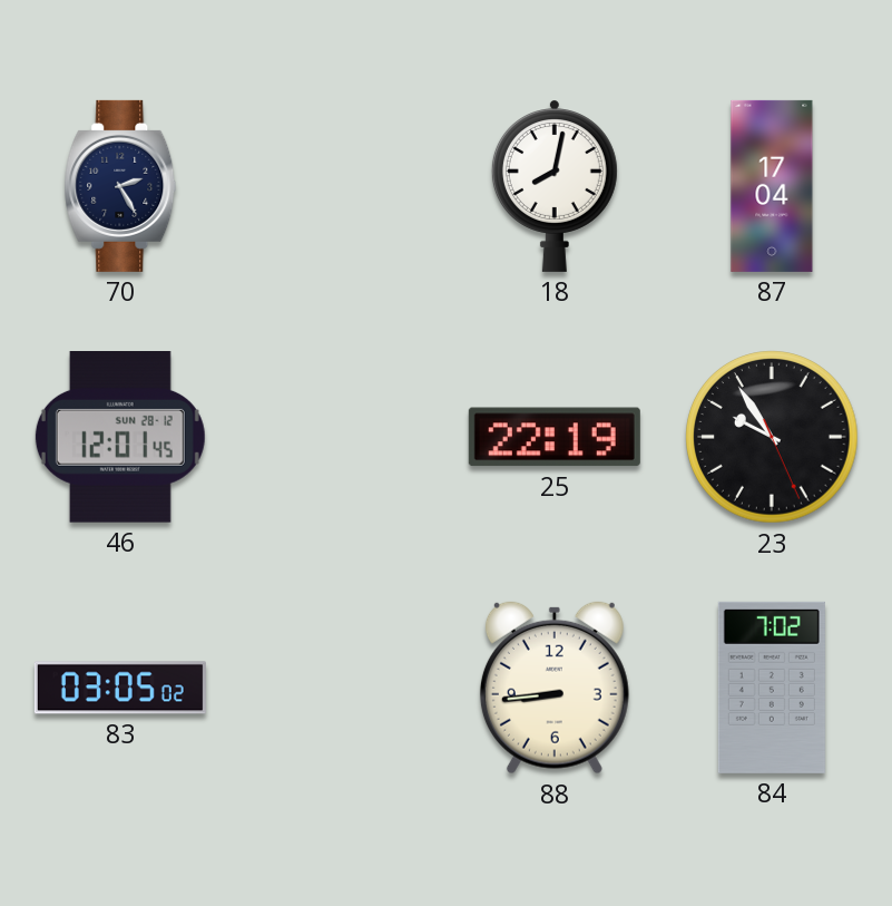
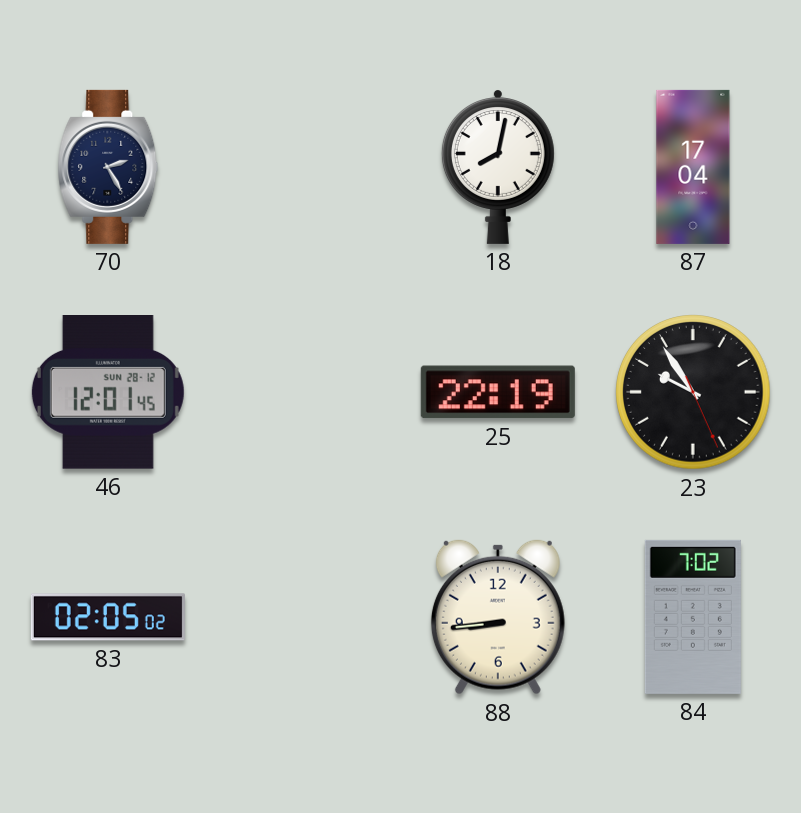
83: 03:05 -> 02:05
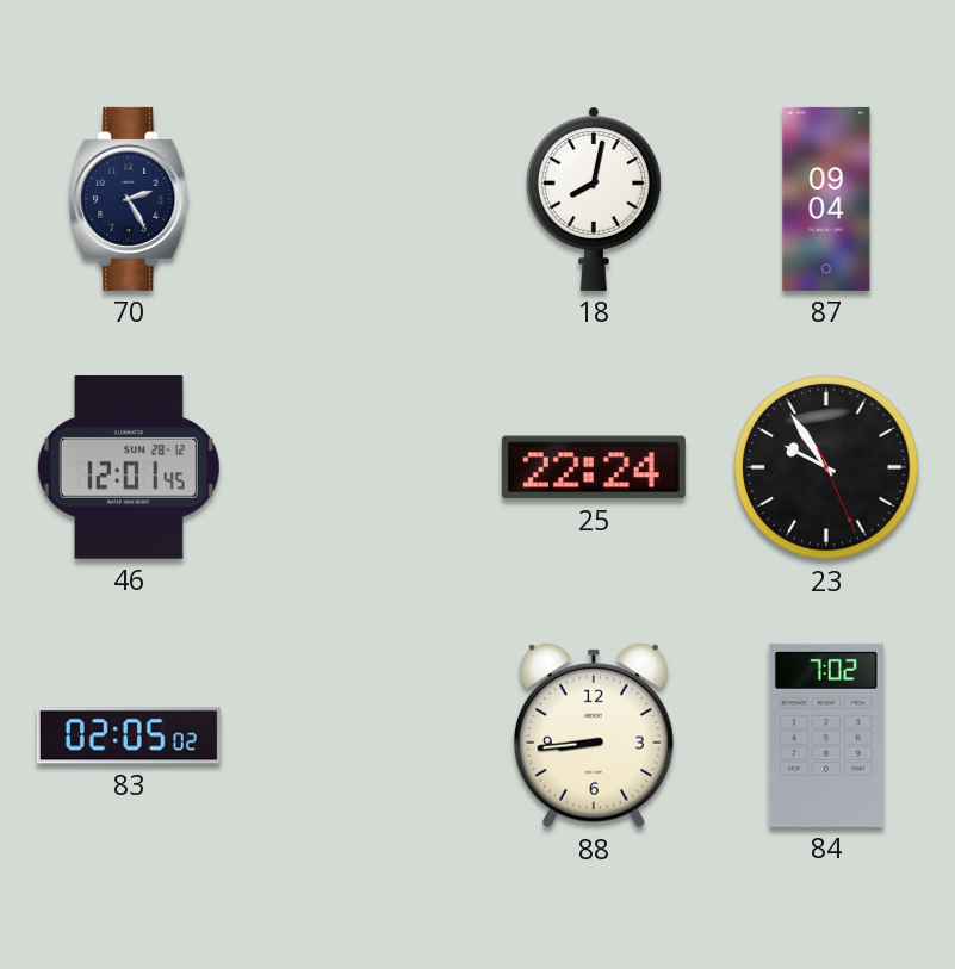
87: 17:04 -> 09:04
25: 22:19 -> 22:24
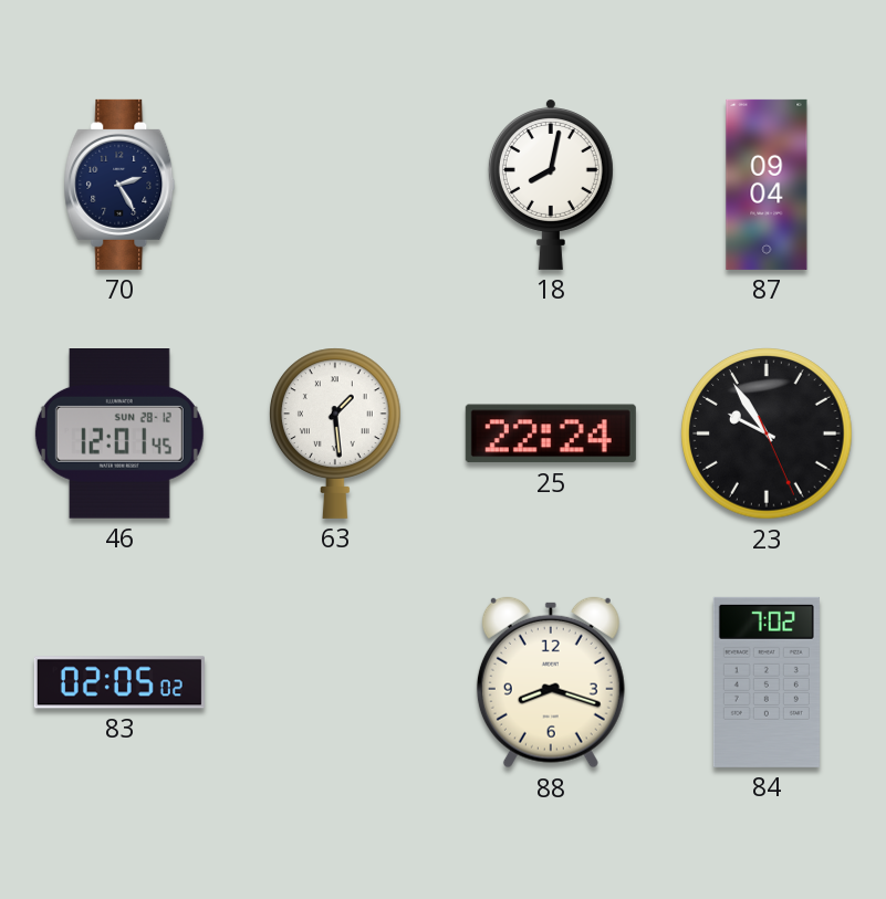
63: none -> 1:29
88: 8:44 -> 8:18
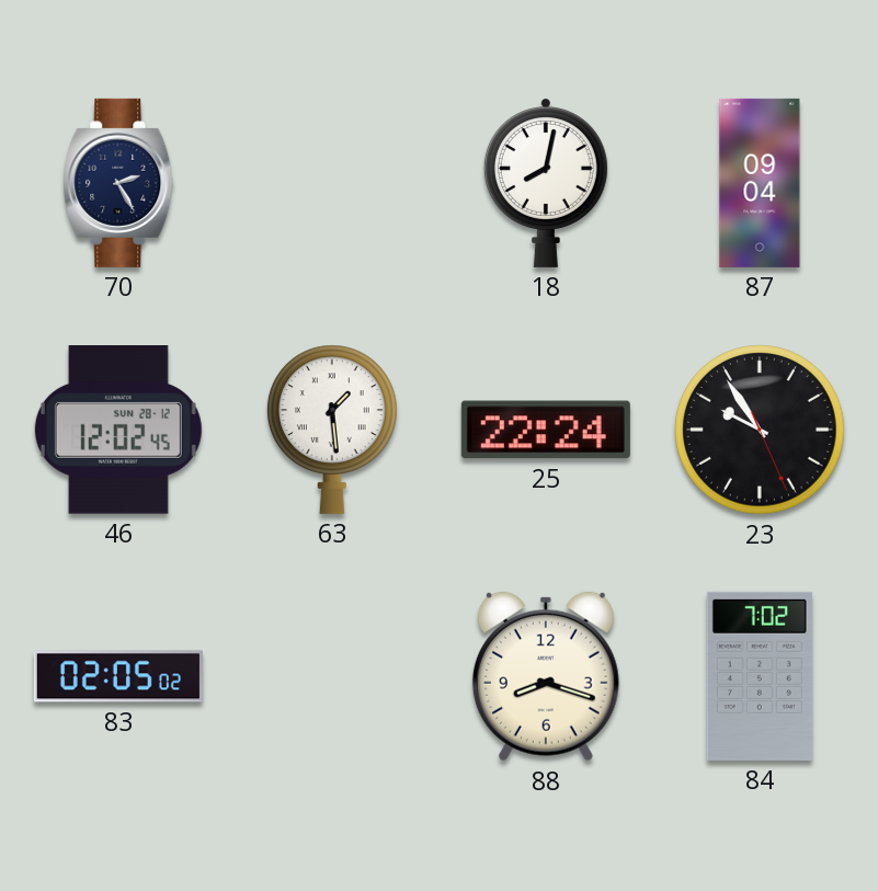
46: 12:01 -> 12:02
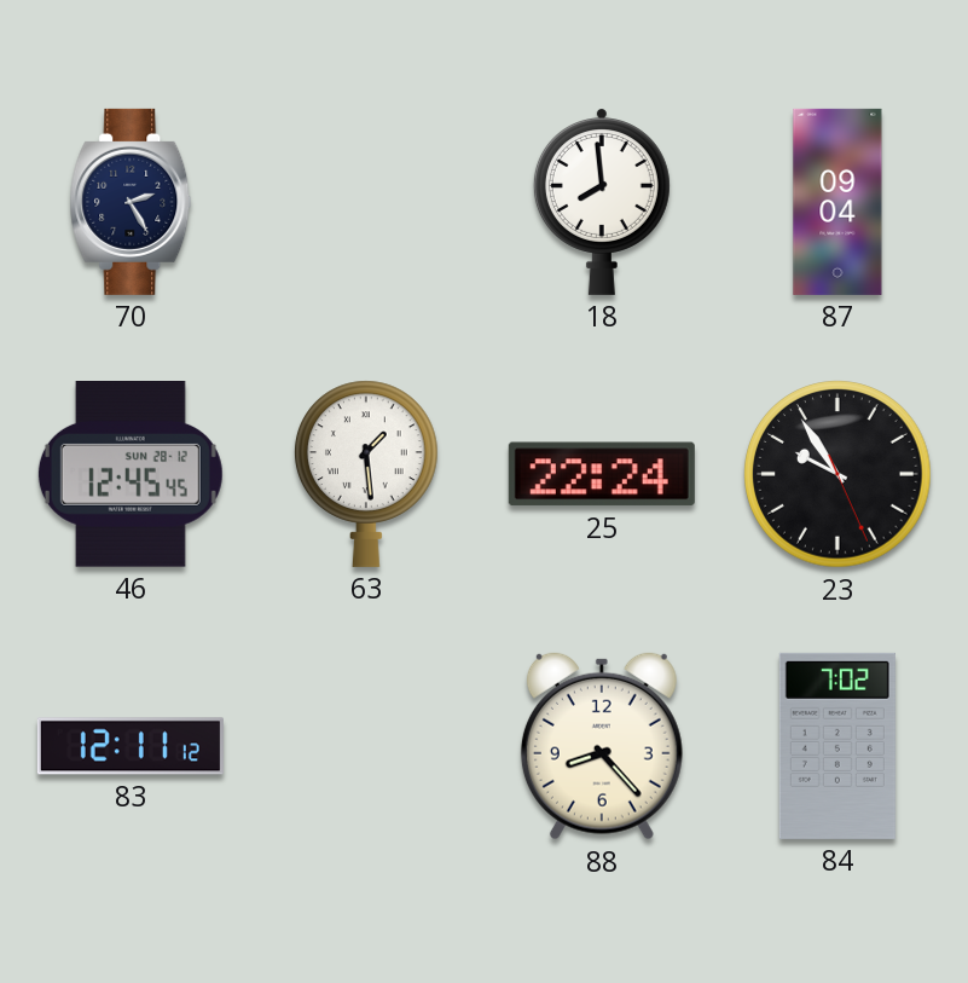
18: 8:02 -> 7:59
46: 12:02 -> 12:45
83: 02:05 -> 12:11
88: 8:18 -> 8:23
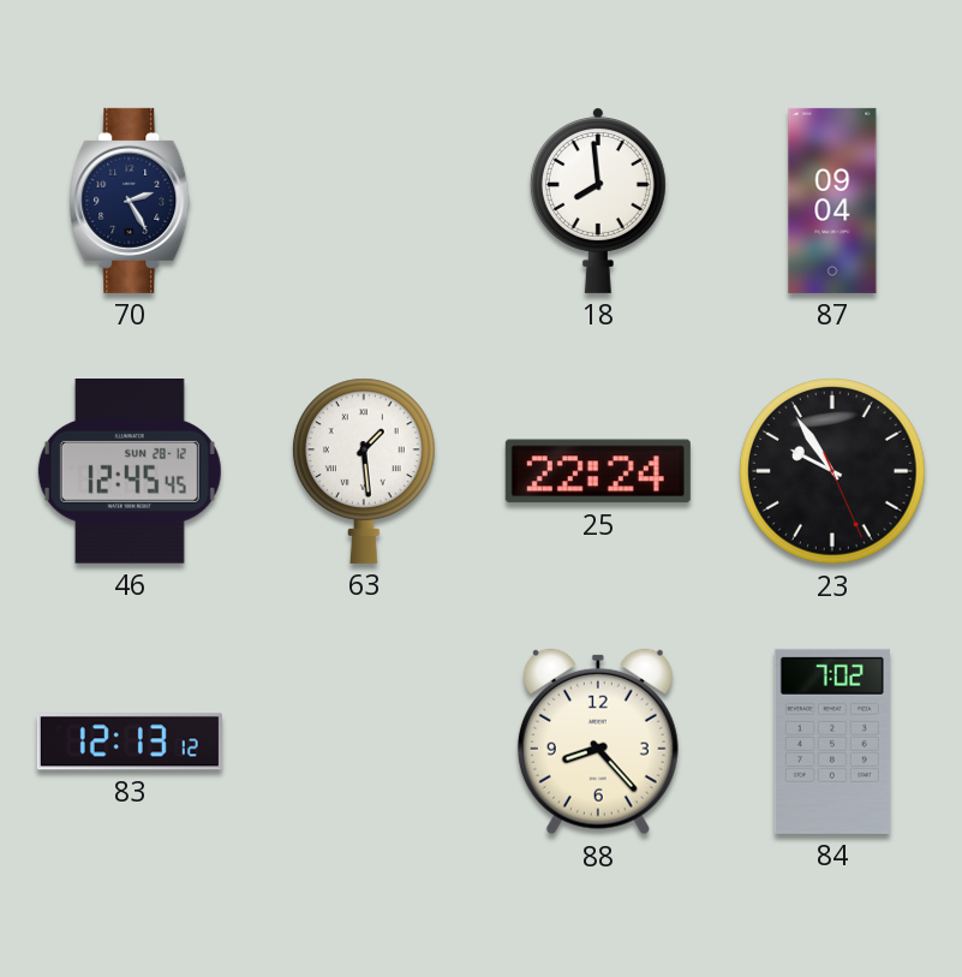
83: 12:11 -> 12:13
